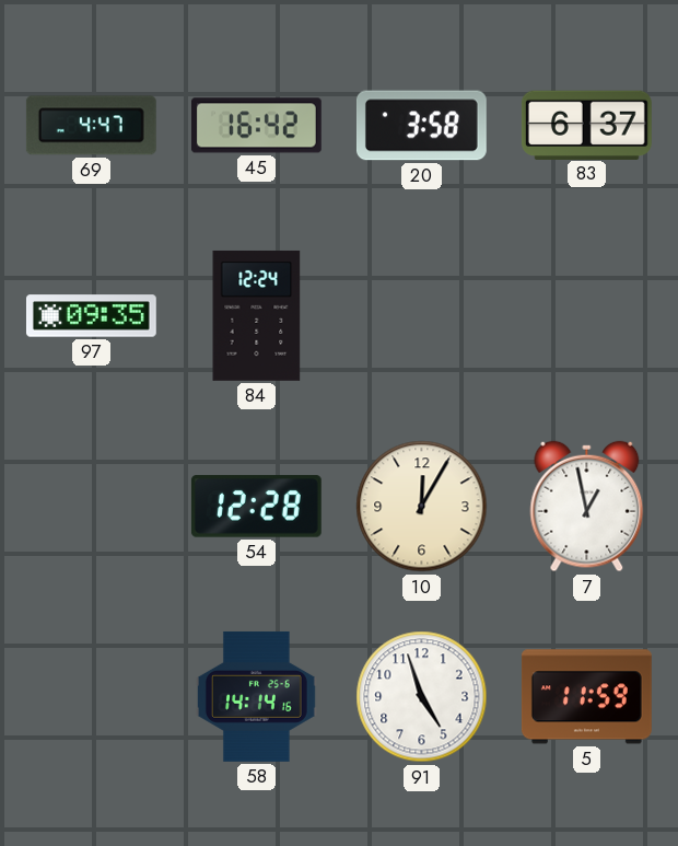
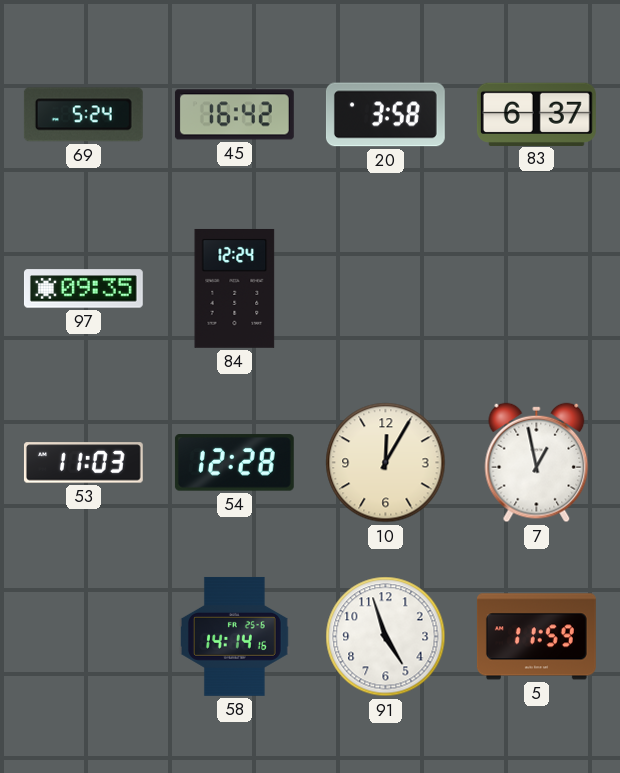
69: 4:47 -> 5:24
53: none -> 11:03
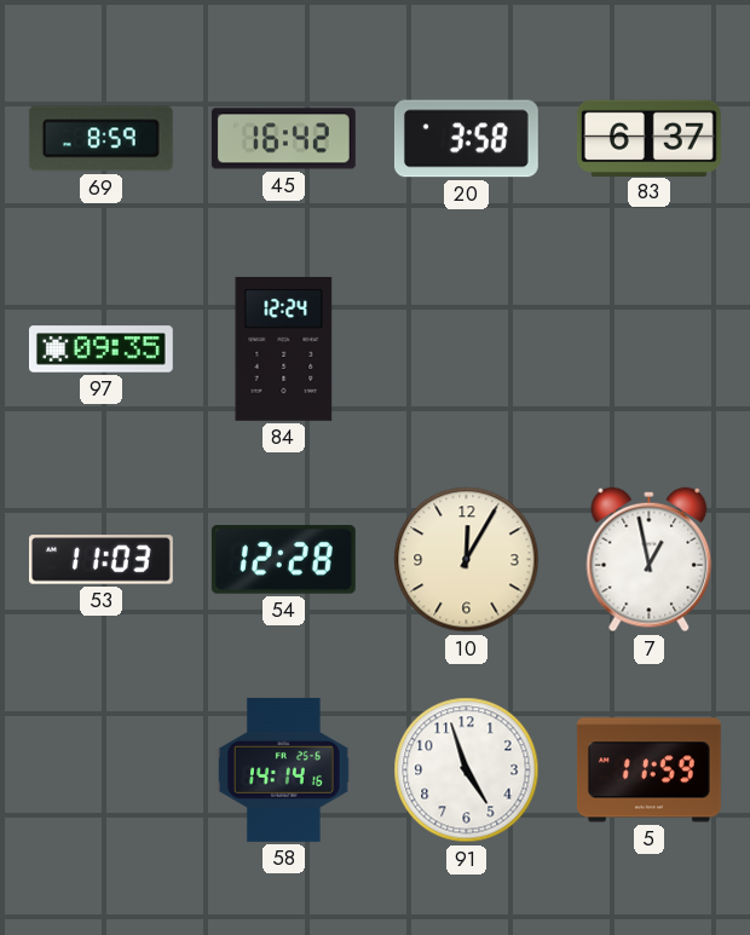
69: 5:24 -> 8:59
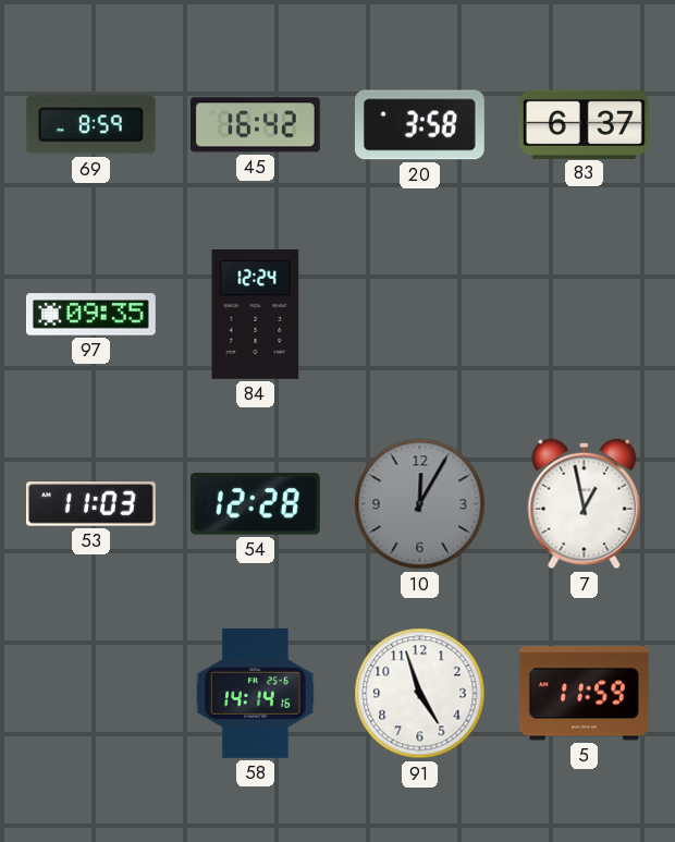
10 dial: cream -> grey
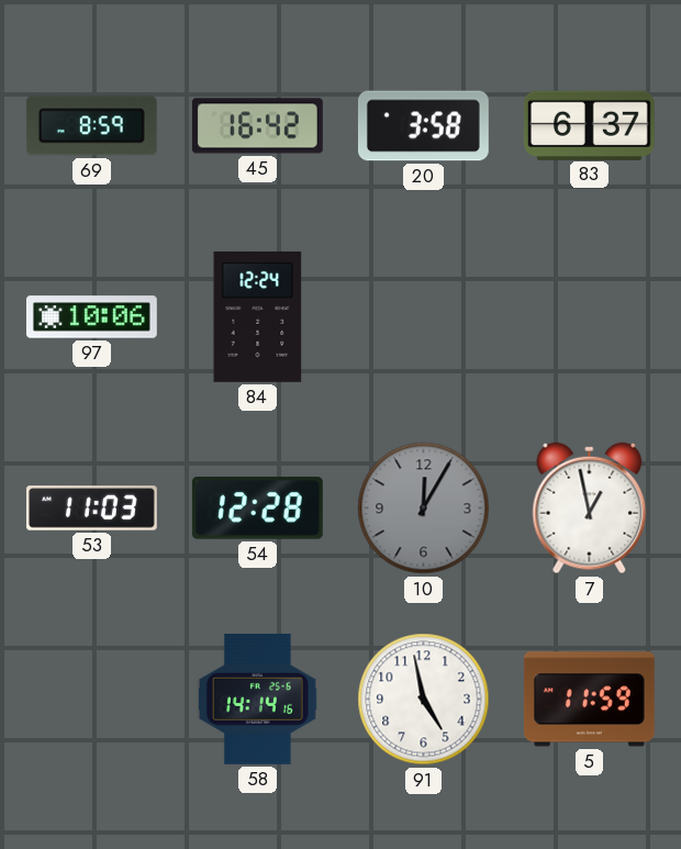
97: 09:35 -> 10:06
91: 4:57 -> 4:58
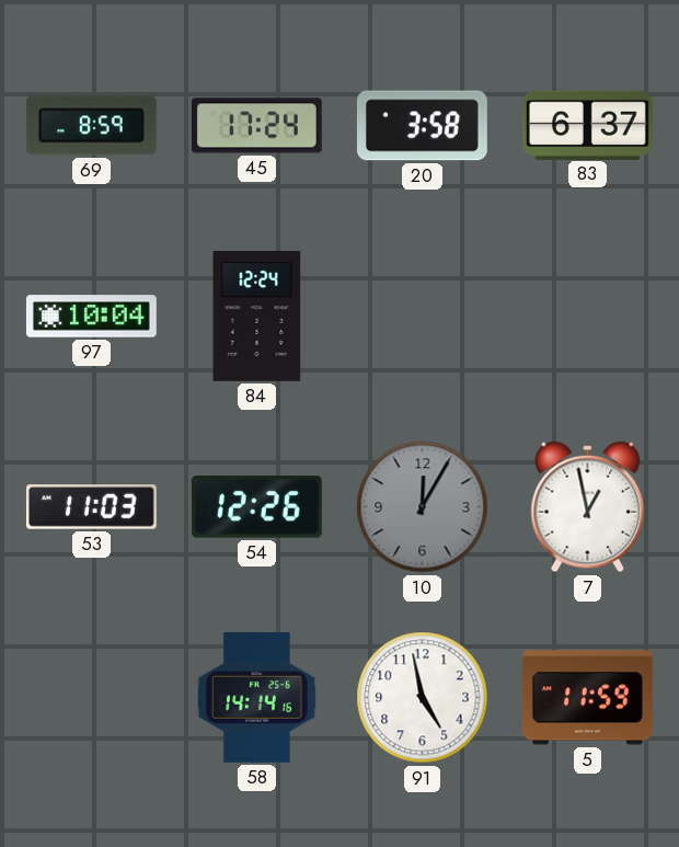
45: 16:42 -> 17:24
97: 10:06 -> 10:04
54: 12:28 -> 12:26
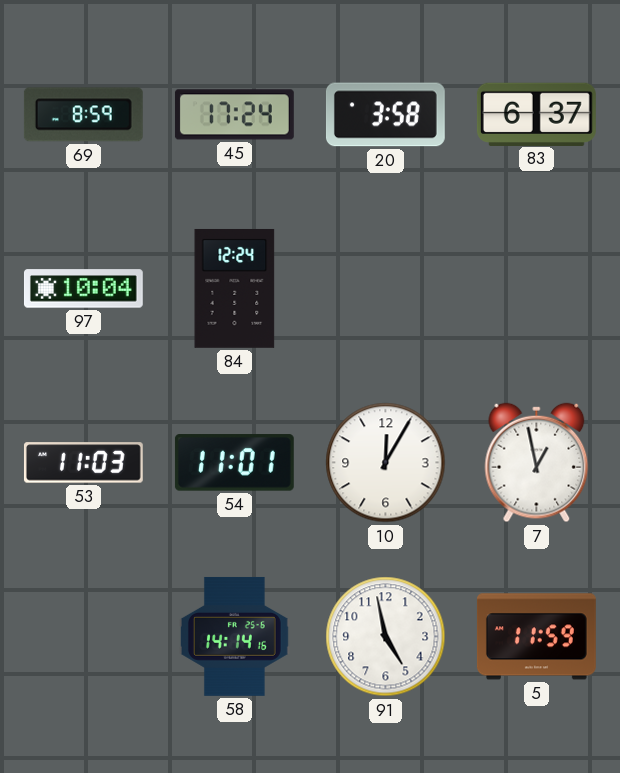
54: 12:26 -> 11:01
10 dial: grey -> white
